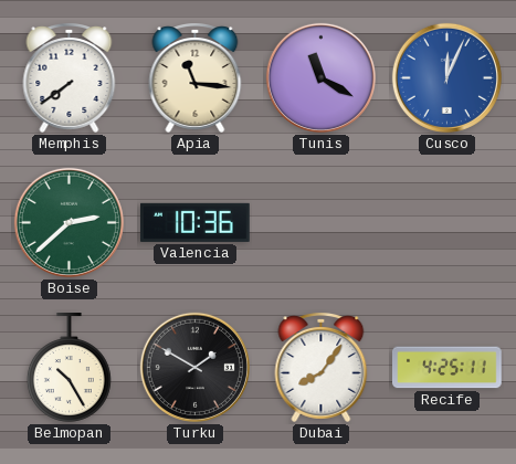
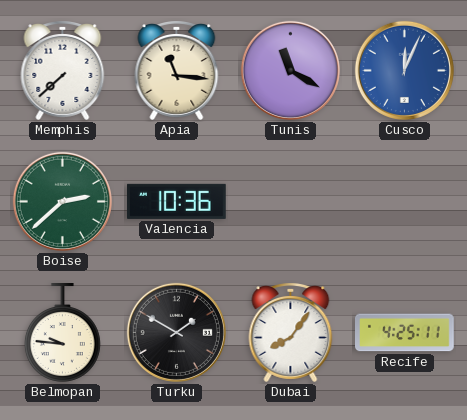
Memphis: 7:39 -> 7:38
Belmopan: 10:25 -> 9:46
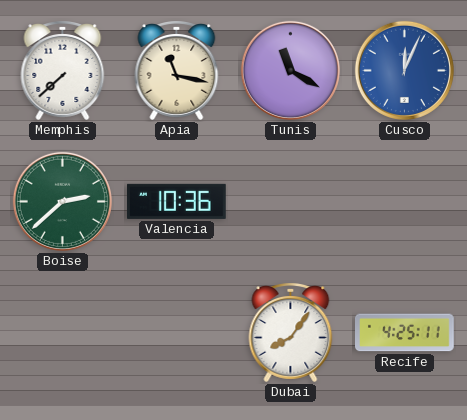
Apia: 11:16 -> 11:17
Belmopan: 9:46 -> none
Turku: 1:50 -> none
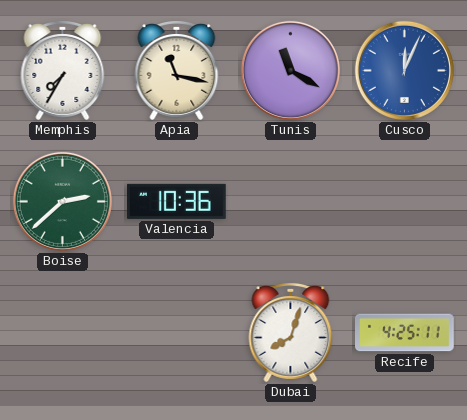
Memphis: 7:38 -> 7:35
Dubai: 8:06 -> 8:03
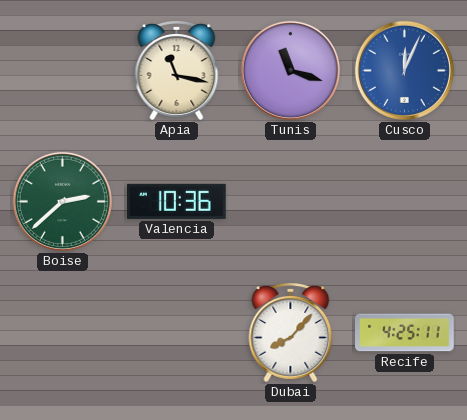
Memphis: 7:35 -> none
Tunis: 11:20 -> 11:18
Dubai: 8:03 -> 8:07
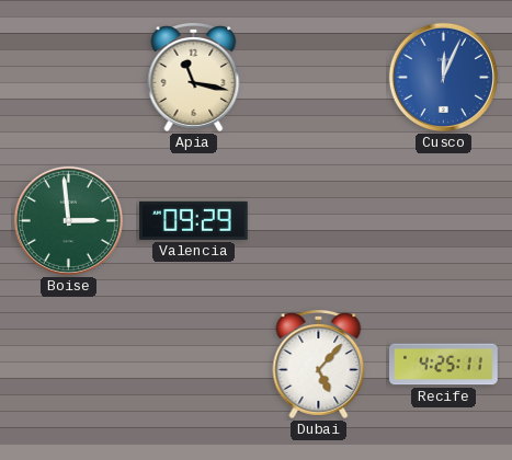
Tunis: 11:18 -> none
Boise: 2:38 -> 2:59
Valencia: 10:36 -> 09:29
Dubai: 8:07 -> 5:07
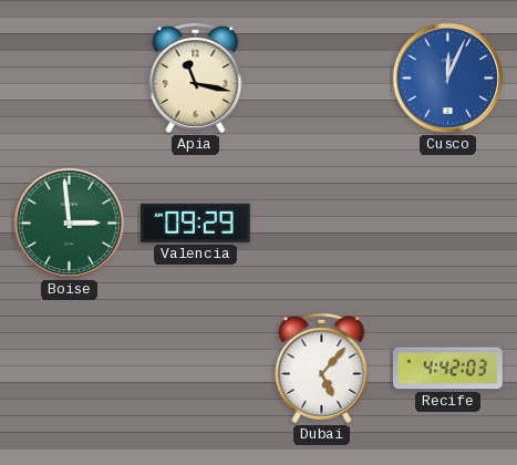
Recife: 4:25 -> 4:42
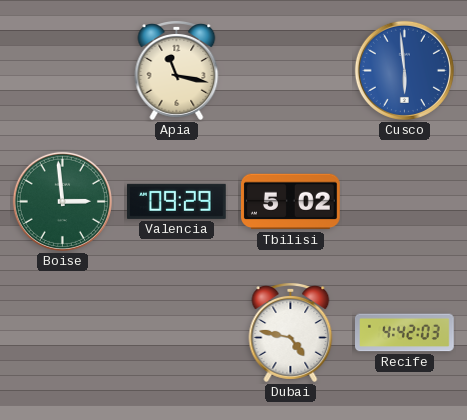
Cusco: 12:04 -> 5:59
Tbilisi: none -> 5:02
Dubai: 5:07 -> 4:47
